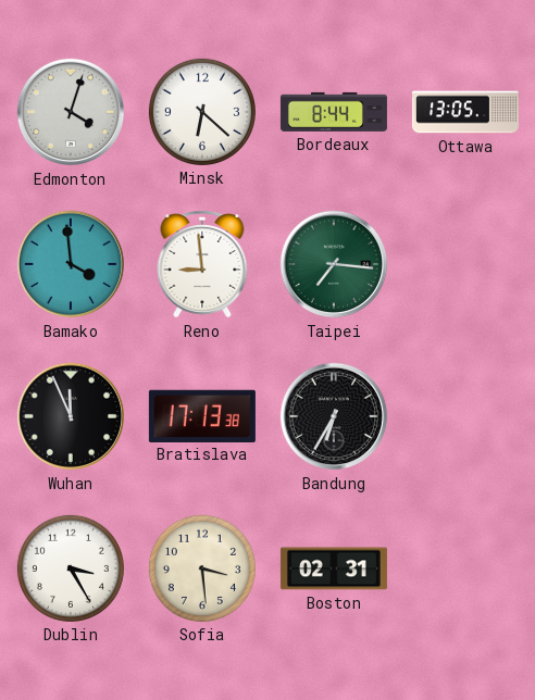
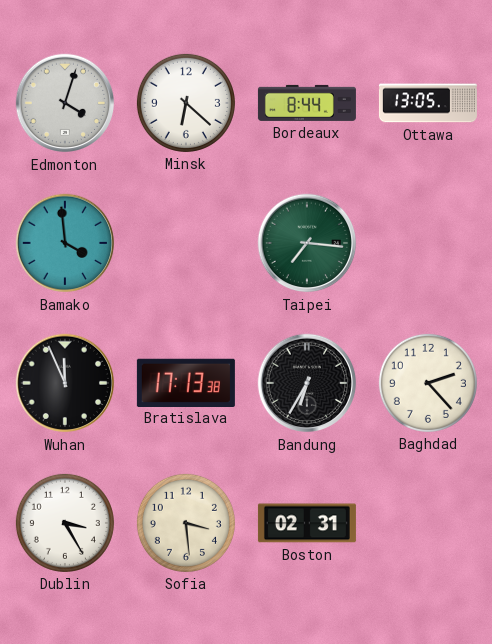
Reno: 8:59 -> none
Baghdad: none -> 2:23
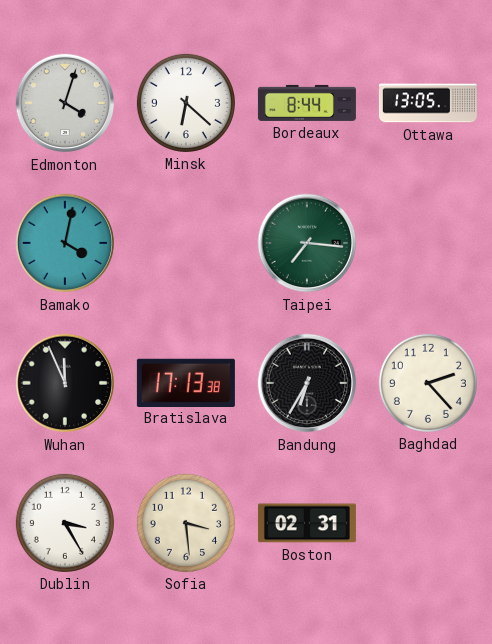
Bamako: 3:59 -> 4:02
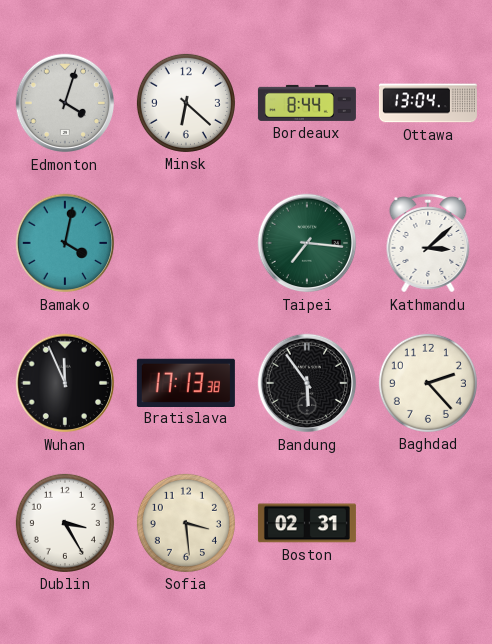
Ottawa: 13:05 -> 13:04
Kathmandu: none -> 3:08
Bandung: 6:35 -> 5:54
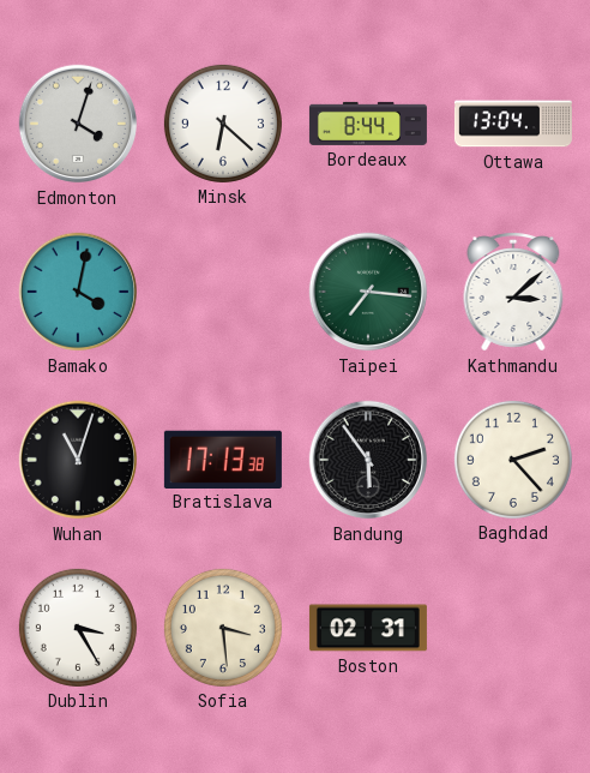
Wuhan: 11:56 -> 11:03
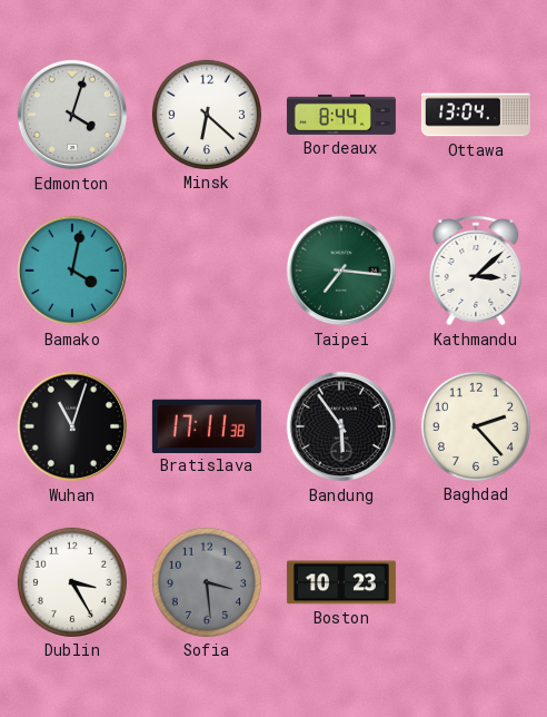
Bratislava: 17:13 -> 17:11
Sofia dial: cream -> grey
Boston: 02:31 -> 10:23
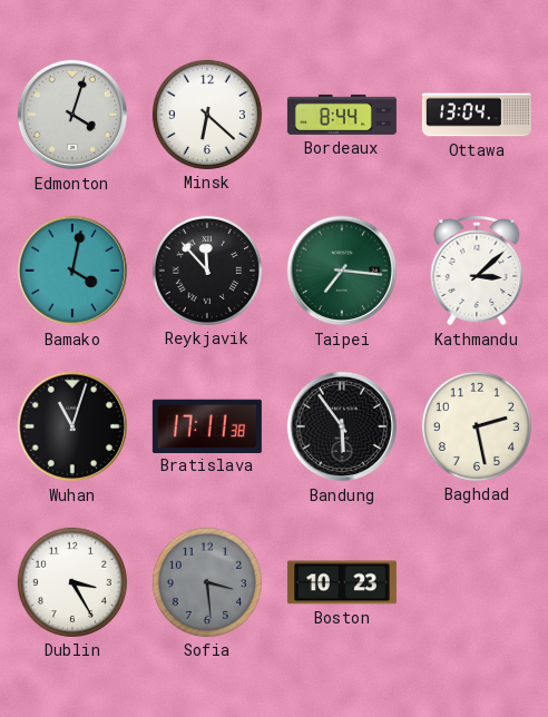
Reykjavik: none -> 11:53
Baghdad: 2:23 -> 2:28
